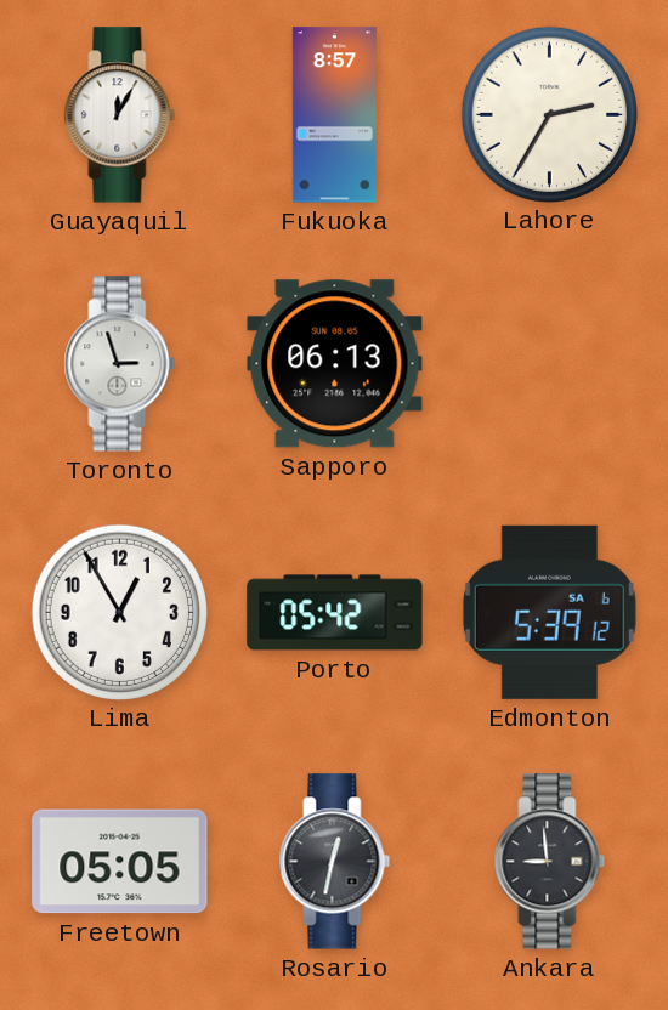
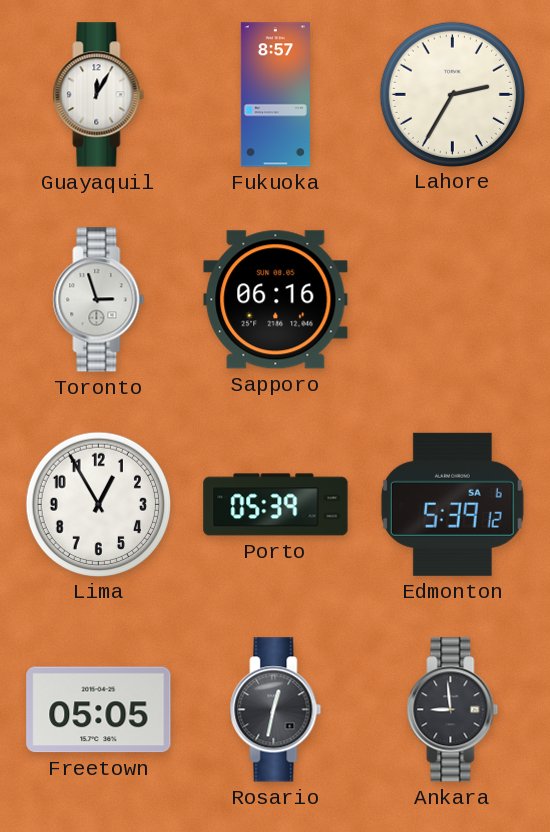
Sapporo: 06:13 -> 06:16
Porto: 05:42 -> 05:39
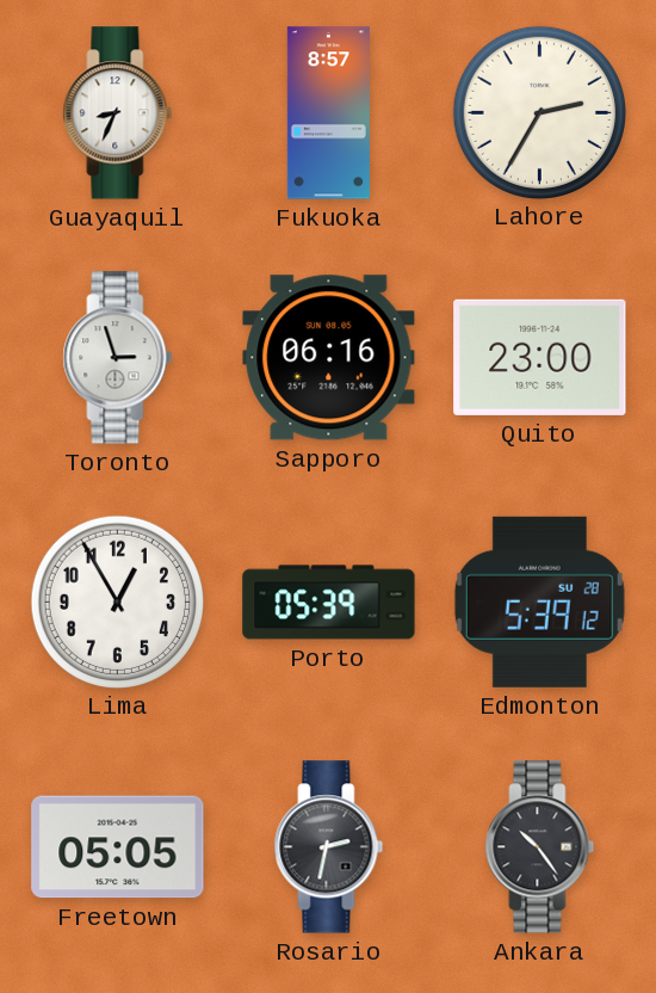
Guayaquil: 12:05 -> 8:34
Quito: none -> 23:00
Edmonton date: SA 6 -> SU 28
Rosario: 12:32 -> 2:32
Ankara: 8:59 -> 10:24
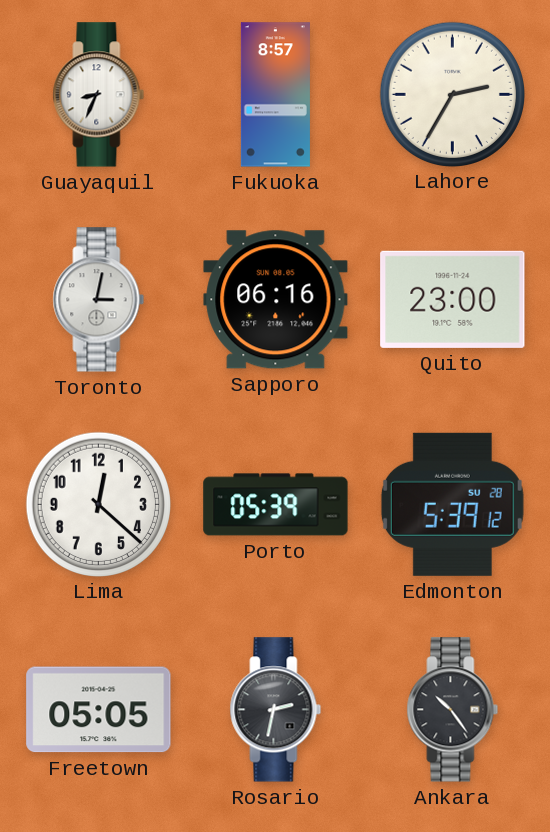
Toronto: 2:57 -> 3:02
Lima: 12:55 -> 12:22
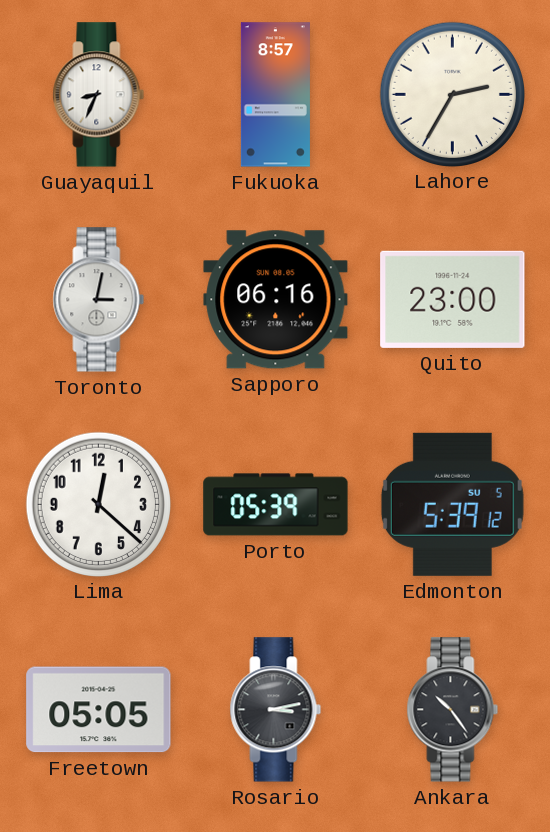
Edmonton date: SU 28 -> SU 5
Rosario: 2:32 -> 3:13
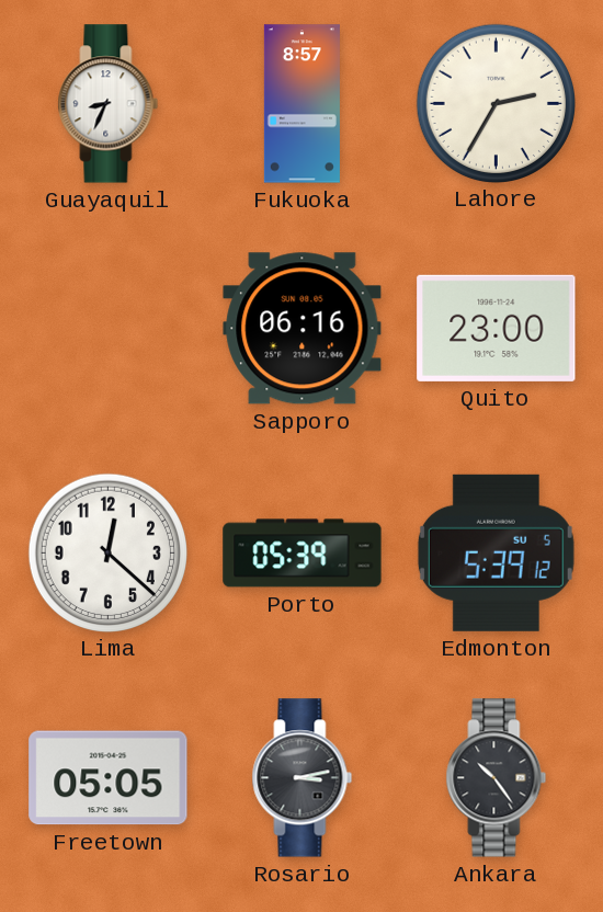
Toronto: 3:02 -> none
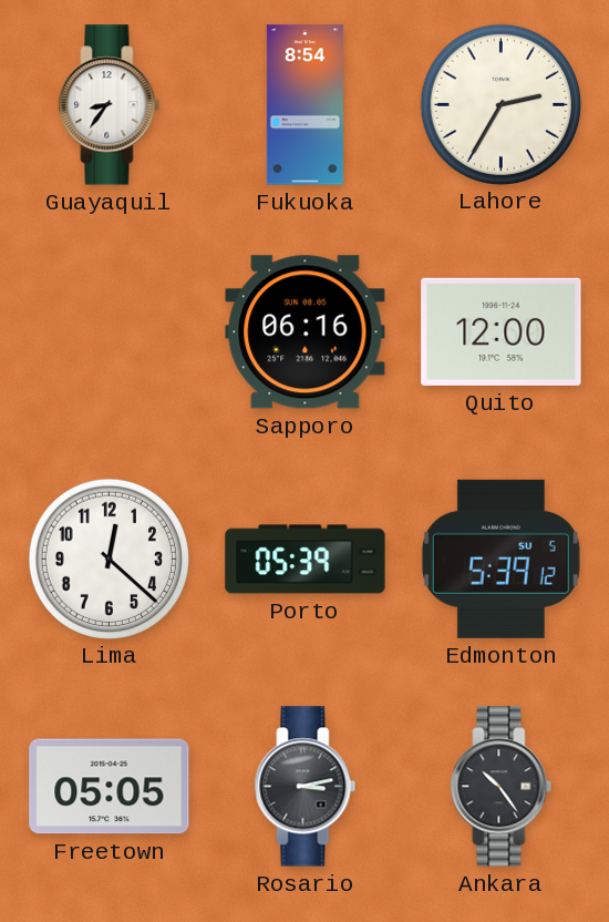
Guayaquil: 8:34 -> 8:36
Fukuoka: 8:57 -> 8:54
Quito: 23:00 -> 12:00
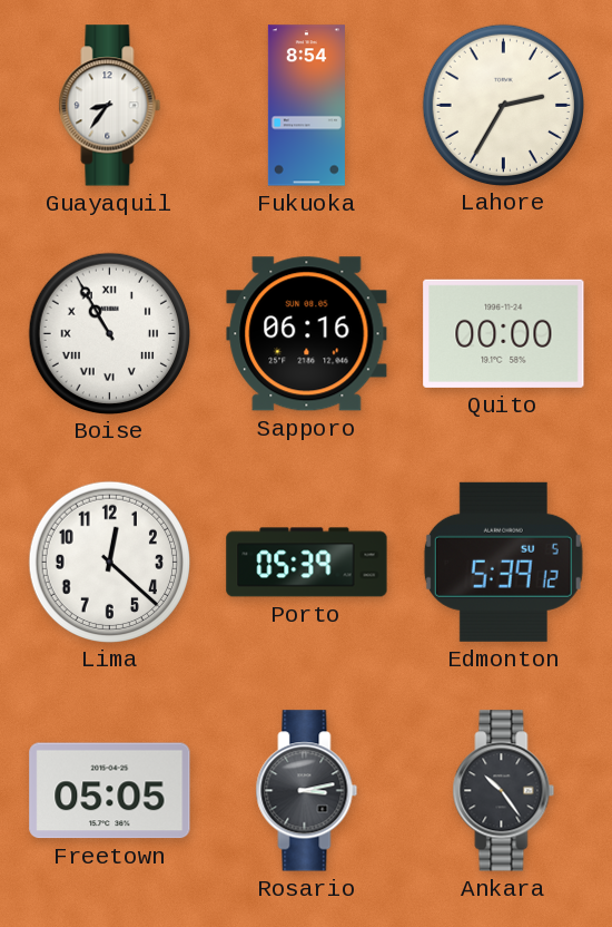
Boise: none -> 10:55
Quito: 12:00 -> 00:00
